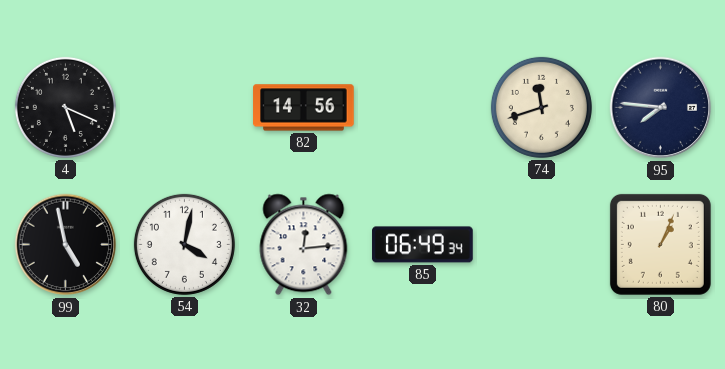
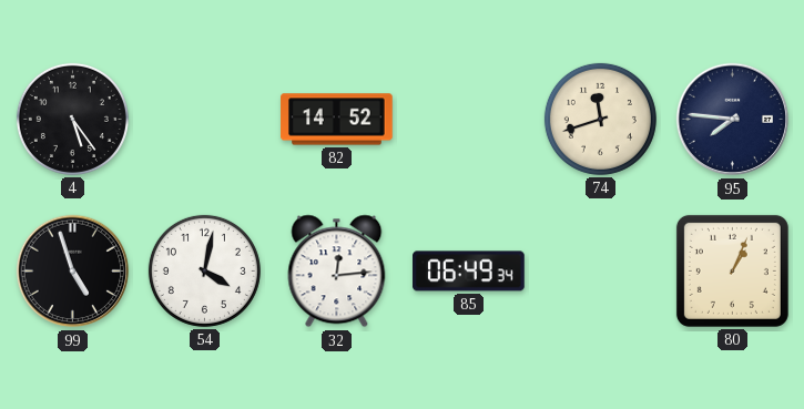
4: 5:19 -> 5:24
82: 14:56 -> 14:52
99: 4:58 -> 4:57
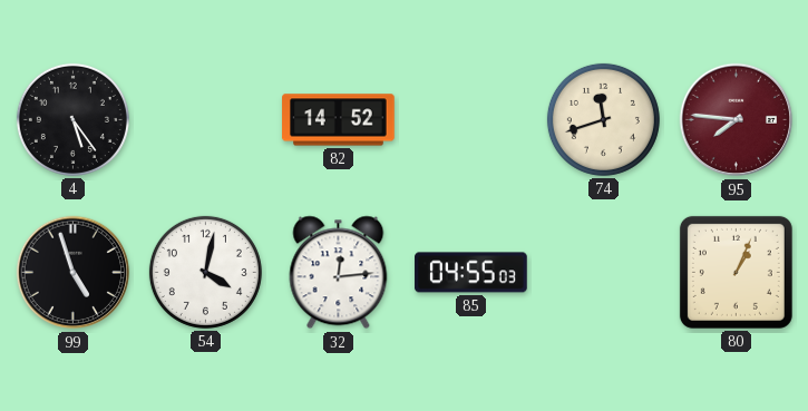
95 dial: navy -> burgundy
85: 06:49 -> 04:55
